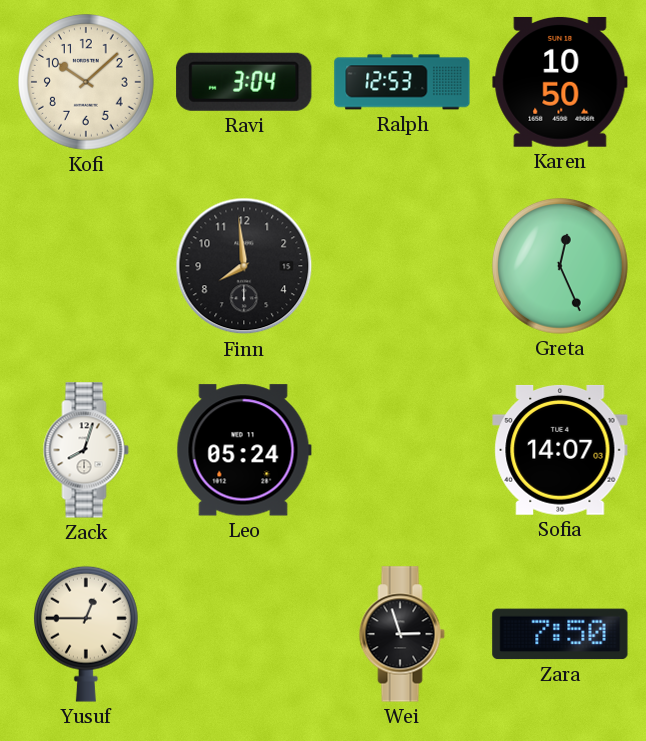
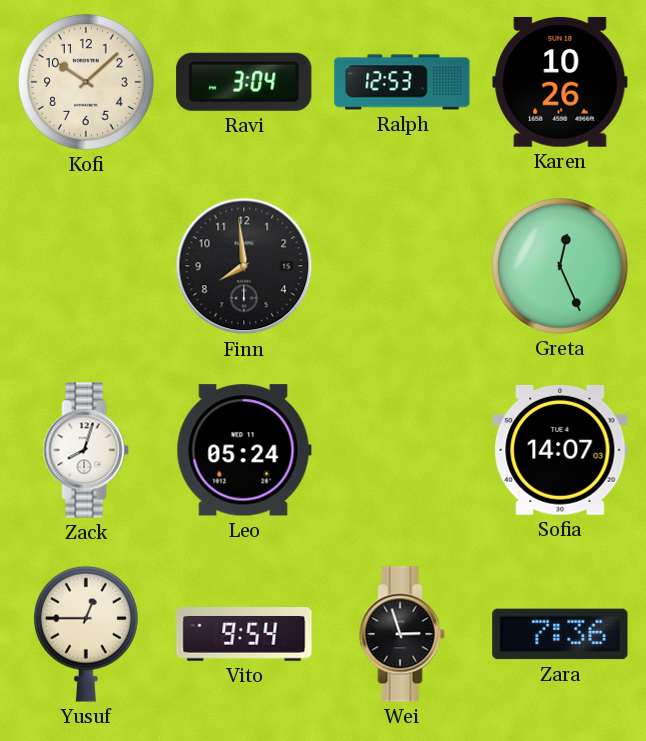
Karen: 10:50 -> 10:26
Vito: none -> 9:54
Zara: 7:50 -> 7:36
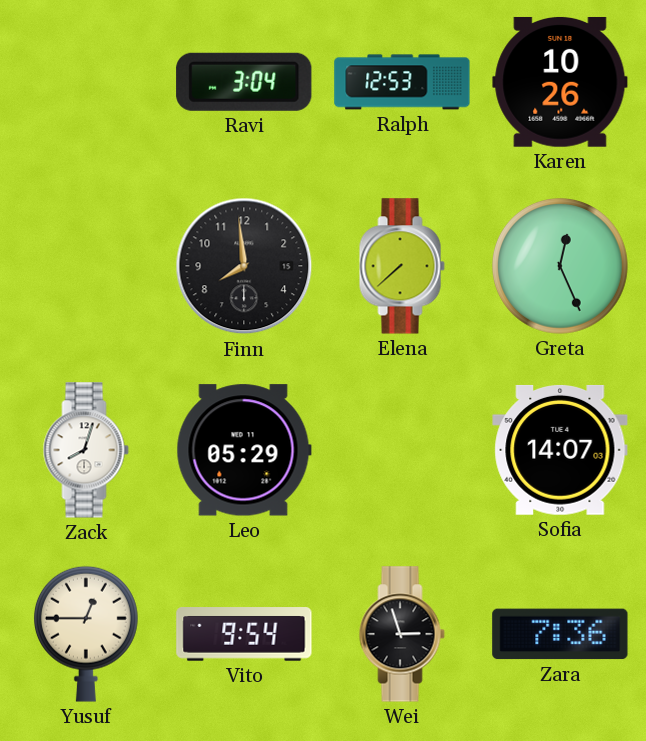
Kofi: 10:08 -> none
Elena: none -> 7:38
Leo: 05:24 -> 05:29
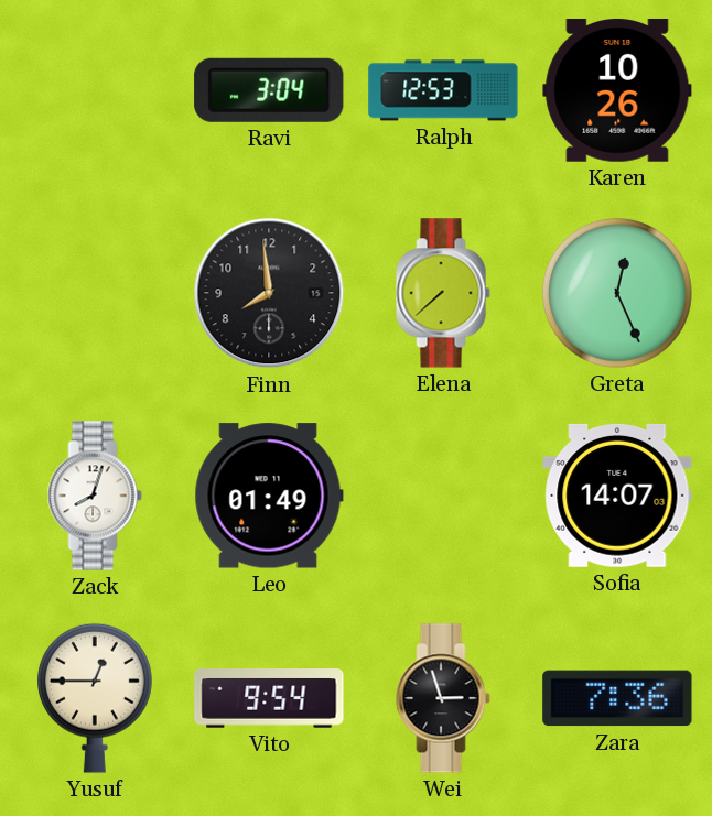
Leo: 05:29 -> 01:49
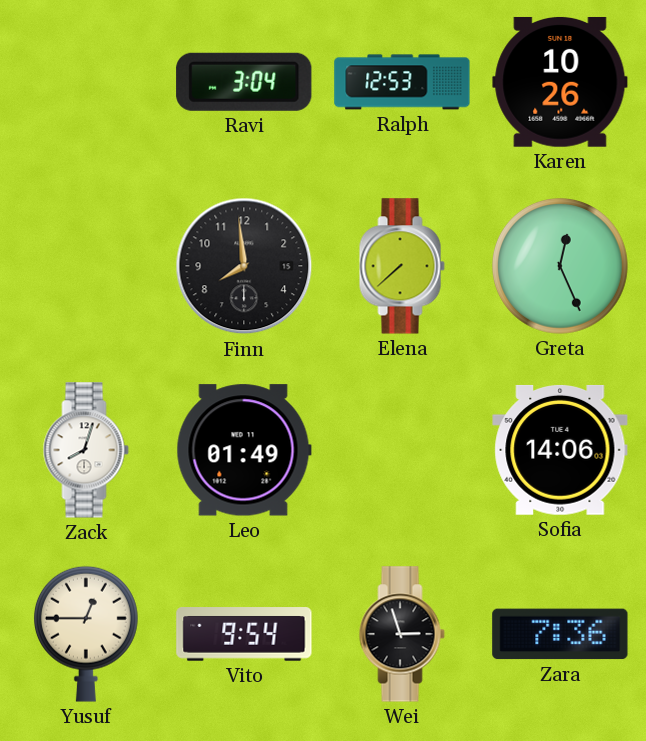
Sofia: 14:07 -> 14:06
